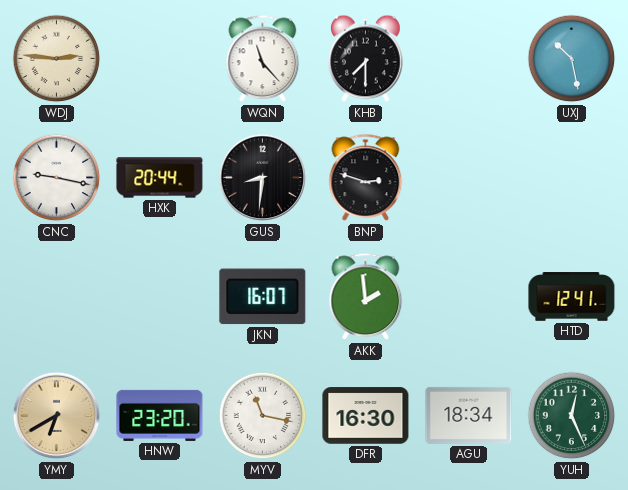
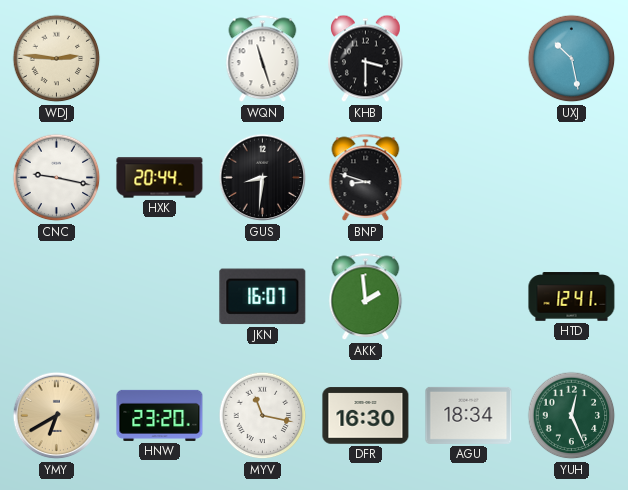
WQN: 11:23 -> 11:27
KHB: 7:30 -> 3:30
BNP: 2:48 -> 8:48
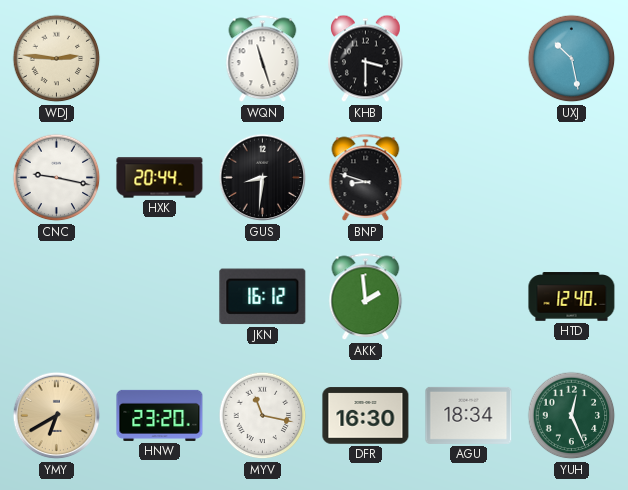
JKN: 16:07 -> 16:12
HTD: 12:41 -> 12:40
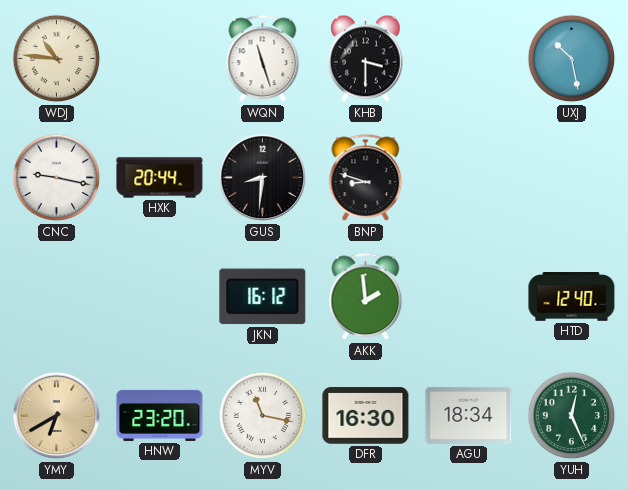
WDJ: 2:46 -> 10:46
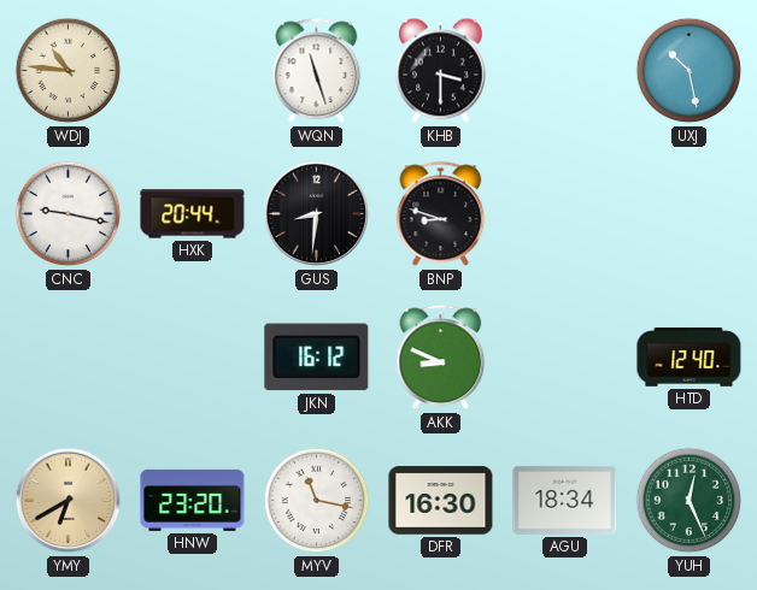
AKK: 1:59 -> 8:49
